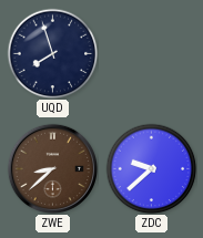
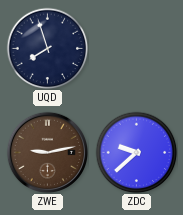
ZWE: 8:38 -> 9:13
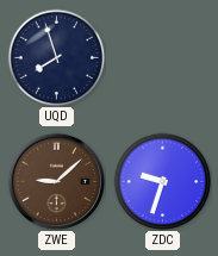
ZWE: 9:13 -> 9:08
ZDC: 9:38 -> 9:33
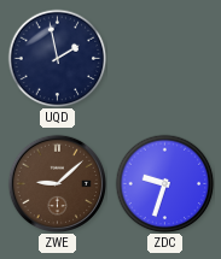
UQD: 7:57 -> 1:58
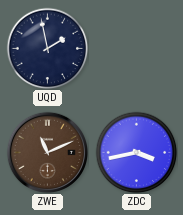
ZWE: 9:08 -> 11:11
ZDC: 9:33 -> 3:43
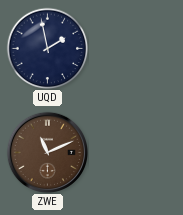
ZDC: 3:43 -> none
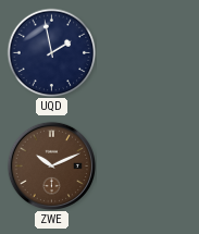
ZWE: 11:11 -> 10:11
